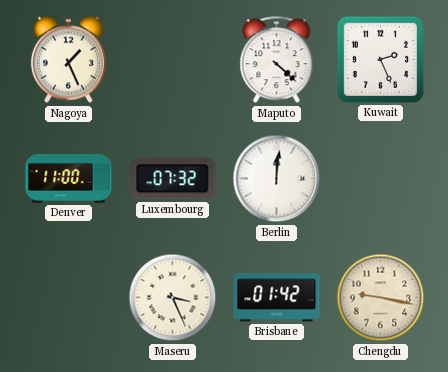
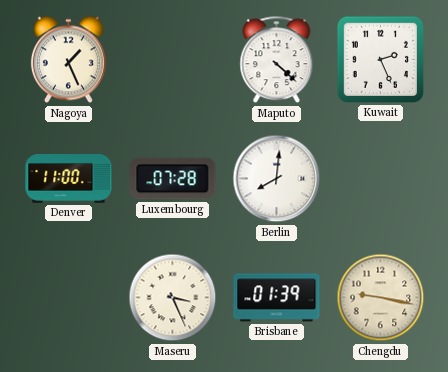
Luxembourg: 07:32 -> 07:28
Berlin: 12:01 -> 8:01
Brisbane: 01:42 -> 01:39
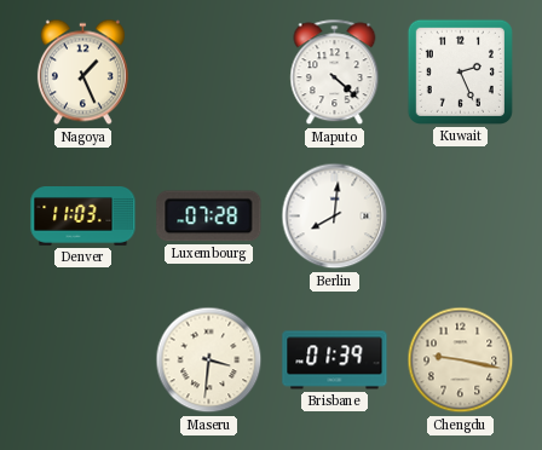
Denver: 11:00 -> 11:03
Maseru: 3:26 -> 3:31
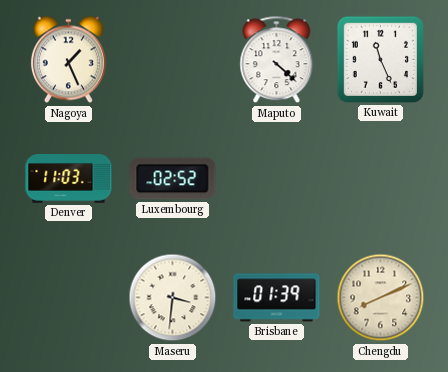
Kuwait: 2:26 -> 11:26
Luxembourg: 07:28 -> 02:52
Berlin: 8:01 -> none
Chengdu: 9:17 -> 8:11
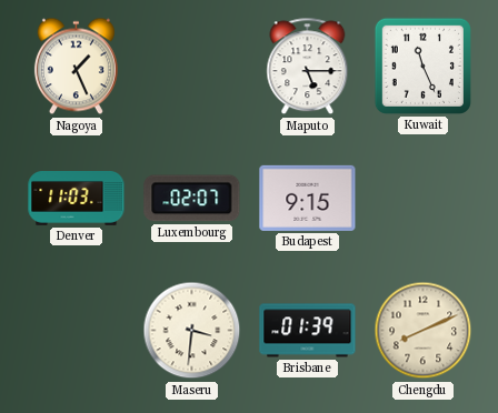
Maputo: 4:22 -> 5:15
Luxembourg: 02:52 -> 02:07
Budapest: none -> 9:15
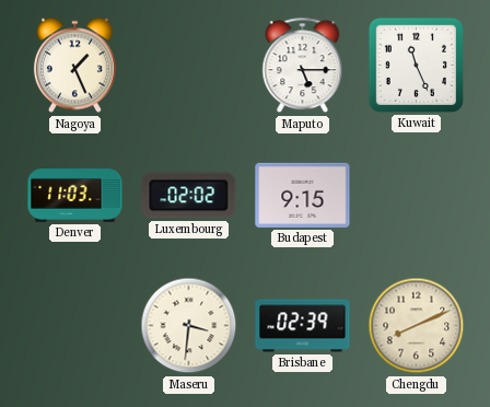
Luxembourg: 02:07 -> 02:02
Brisbane: 01:39 -> 02:39
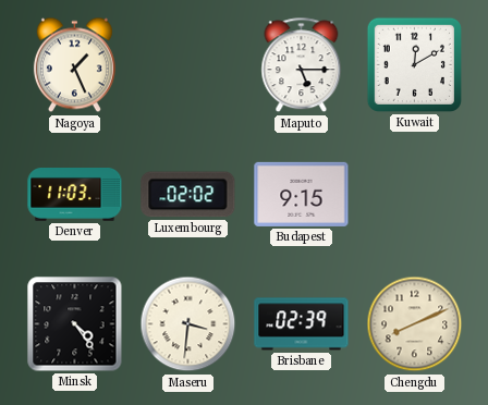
Kuwait: 11:26 -> 12:10
Minsk: none -> 4:24
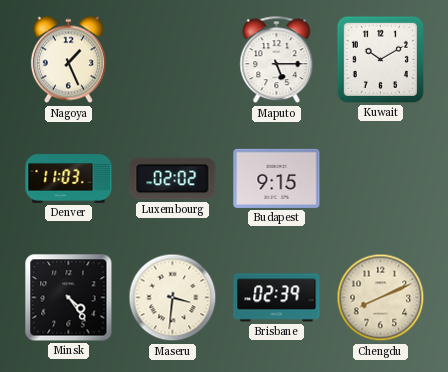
Kuwait: 12:10 -> 10:10
